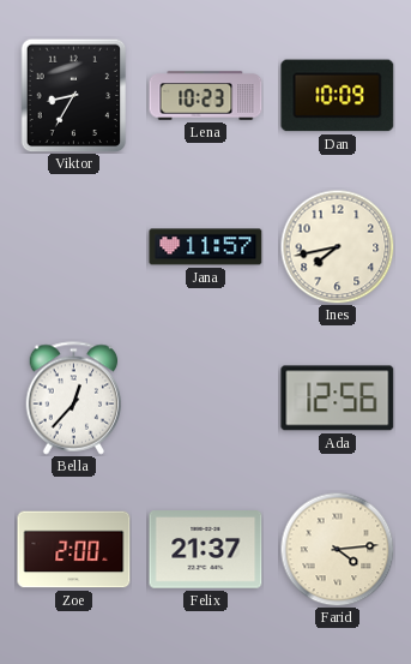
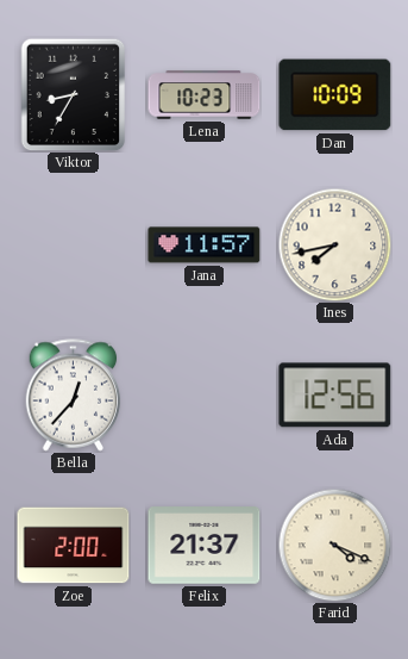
Farid: 4:14 -> 4:19
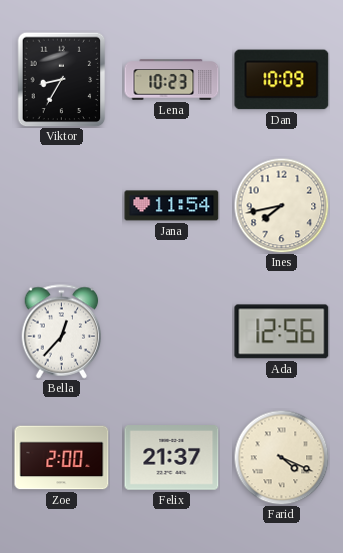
Jana: 11:57 -> 11:54
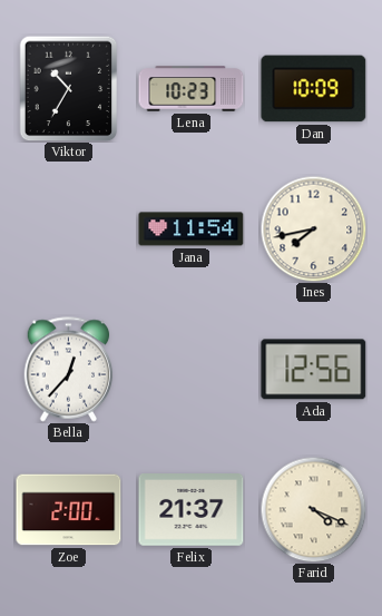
Viktor: 8:35 -> 10:35
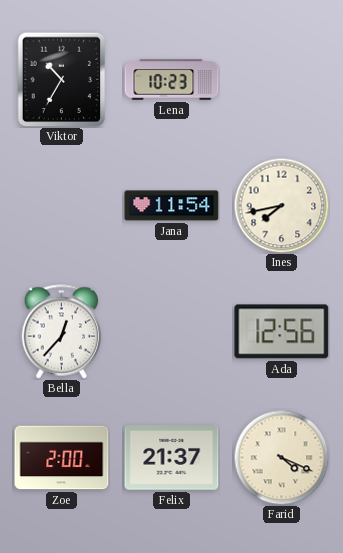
Dan: 10:09 -> none
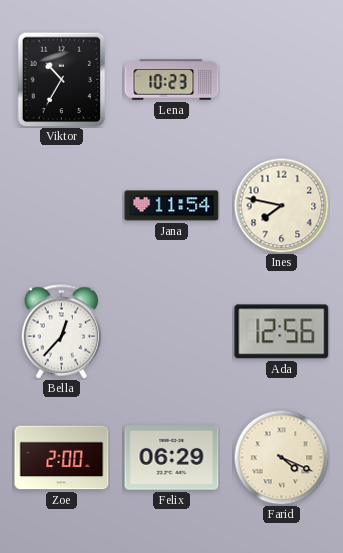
Ines: 7:43 -> 7:47
Felix: 21:37 -> 06:29
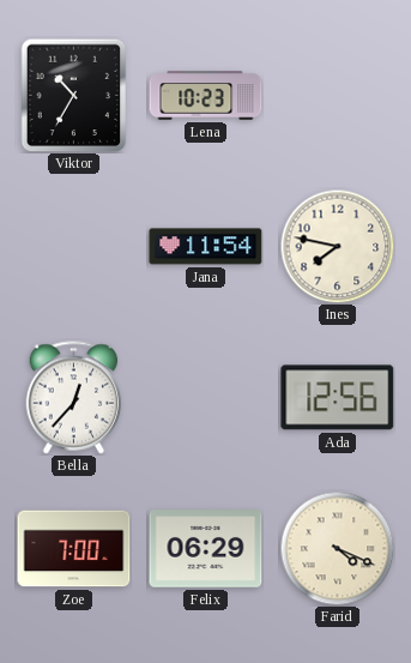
Zoe: 2:00 -> 7:00
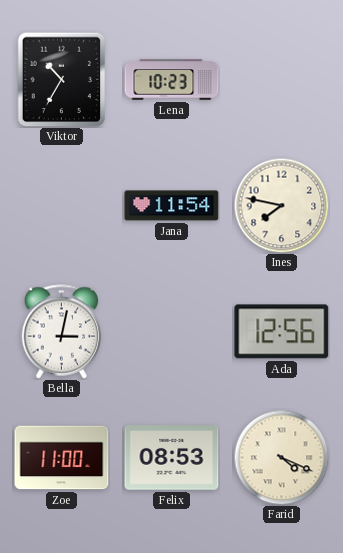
Bella: 12:37 -> 3:02
Zoe: 7:00 -> 11:00
Felix: 06:29 -> 08:53
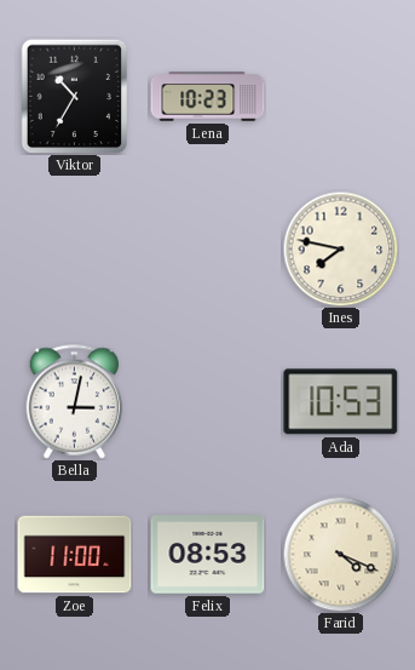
Jana: 11:54 -> none
Ada: 12:56 -> 10:53
